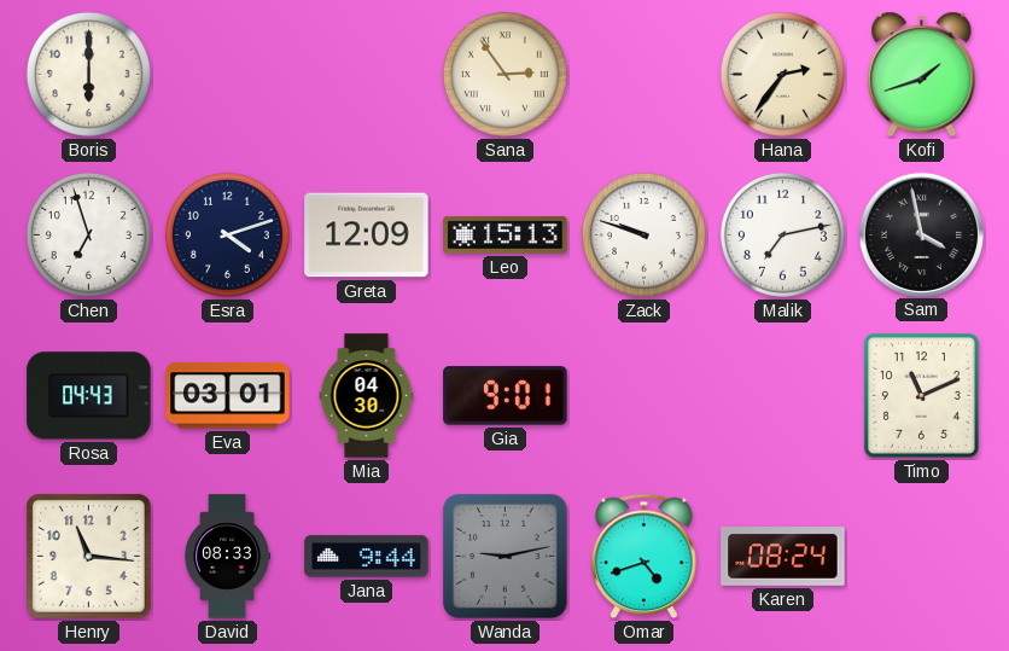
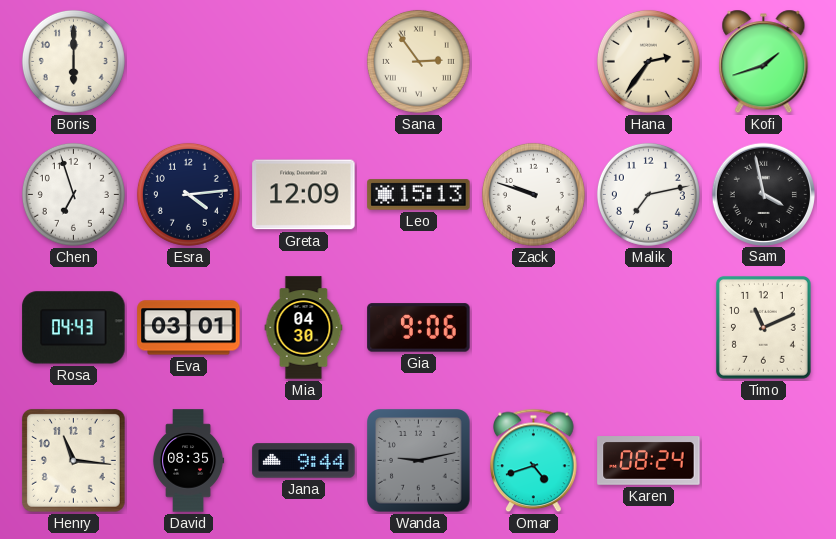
Esra: 4:12 -> 4:14
Gia: 9:01 -> 9:06
David: 08:33 -> 08:35
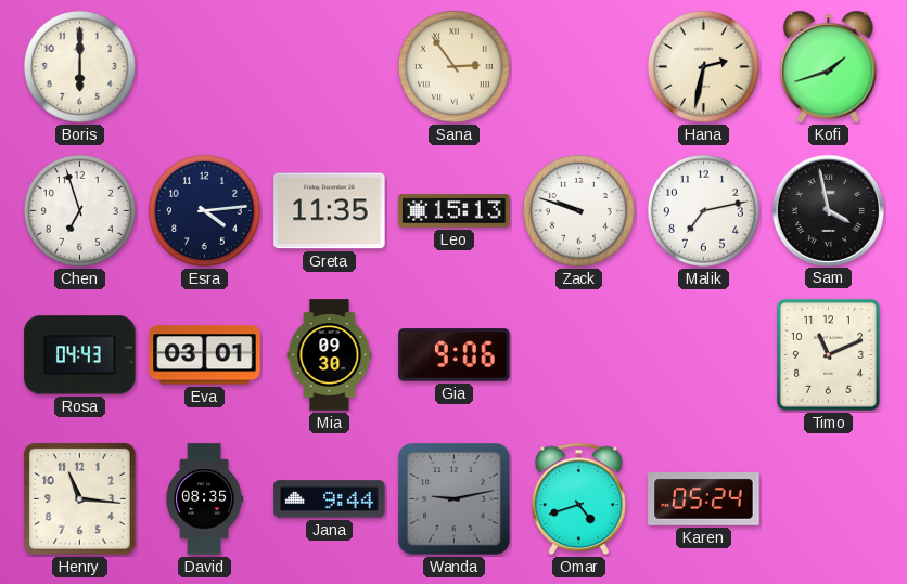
Hana: 2:36 -> 2:32
Greta: 12:09 -> 11:35
Mia: 04:30 -> 09:30
Karen: 08:24 -> 05:24
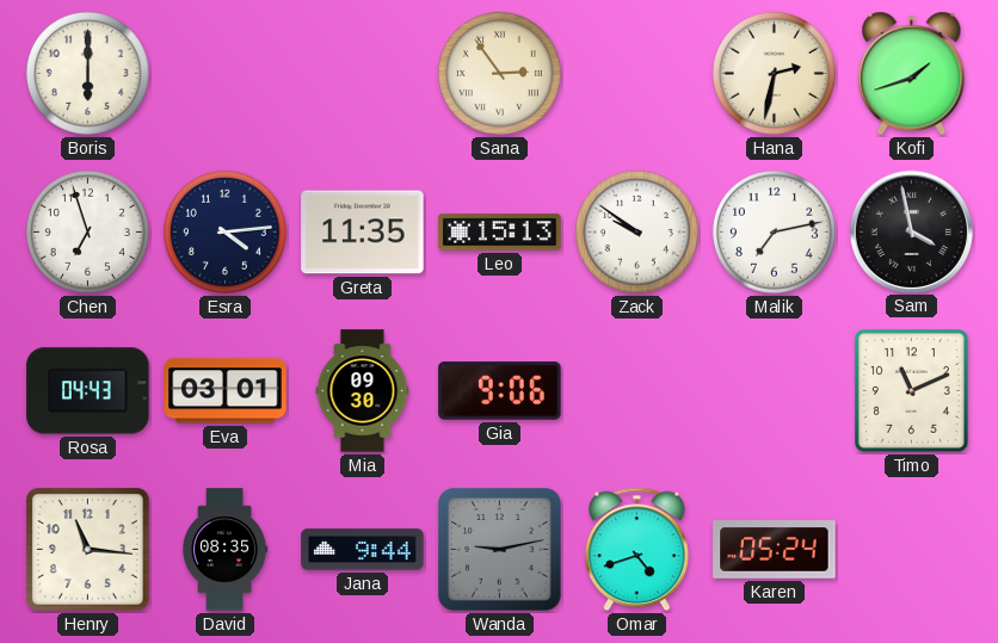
Zack: 9:48 -> 9:51
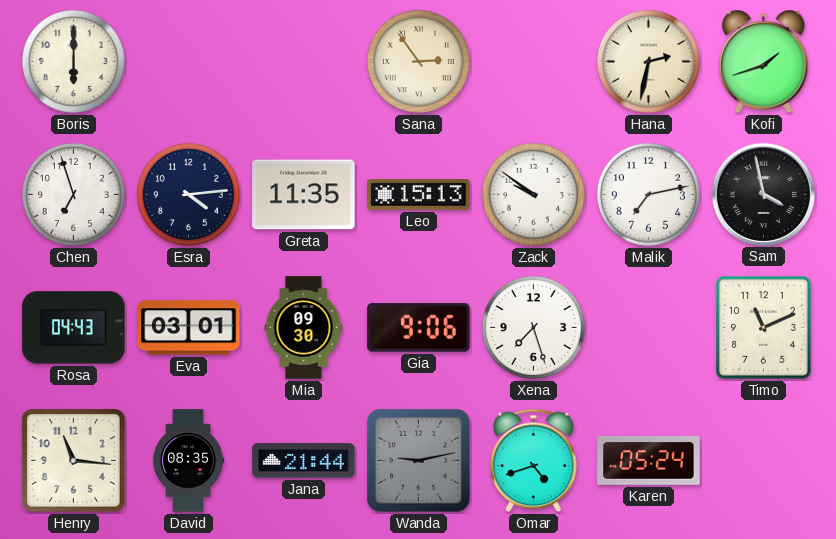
Xena: none -> 7:27
Jana: 9:44 -> 21:44
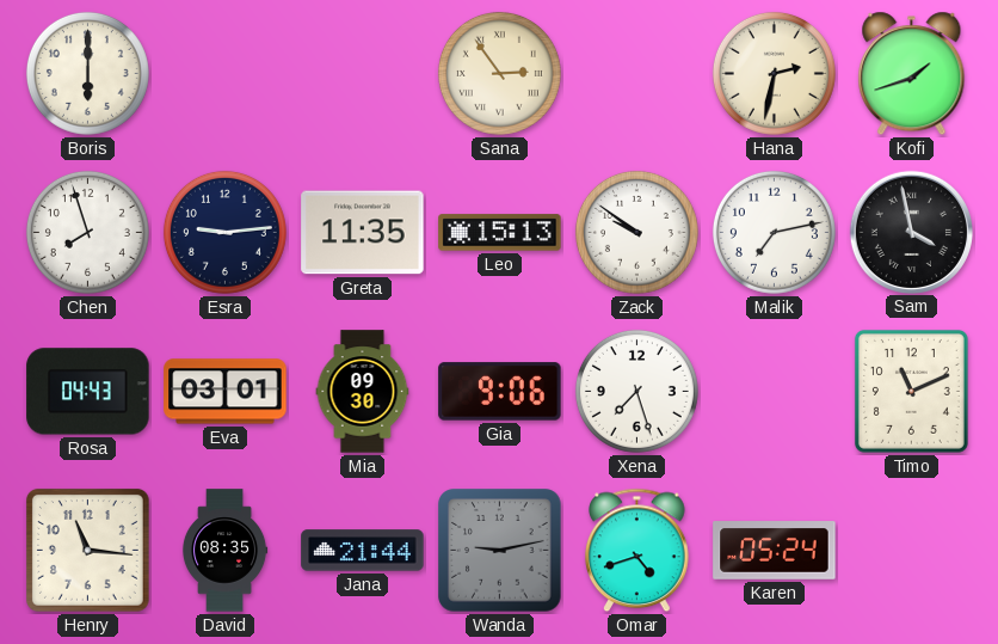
Chen: 6:57 -> 7:57
Esra: 4:14 -> 9:14
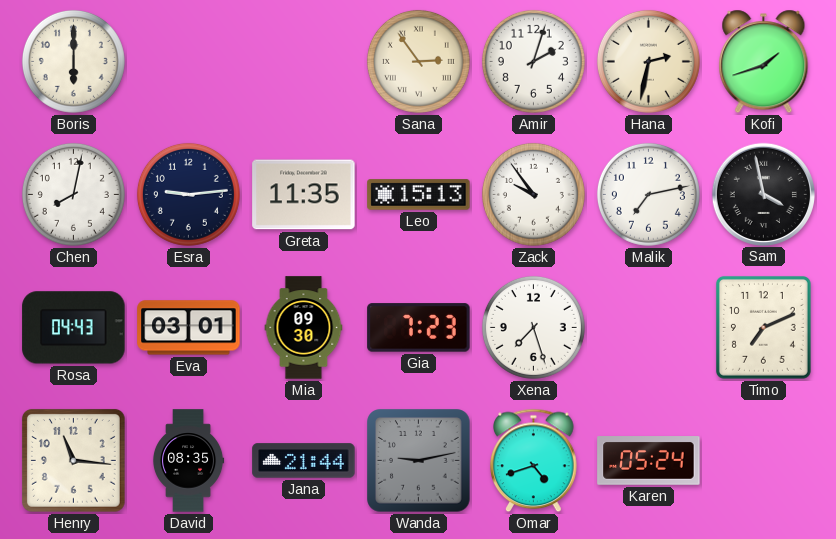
Amir: none -> 2:03
Chen: 7:57 -> 8:02
Zack: 9:51 -> 9:54
Gia: 9:06 -> 7:23
Timo: 11:11 -> 7:11
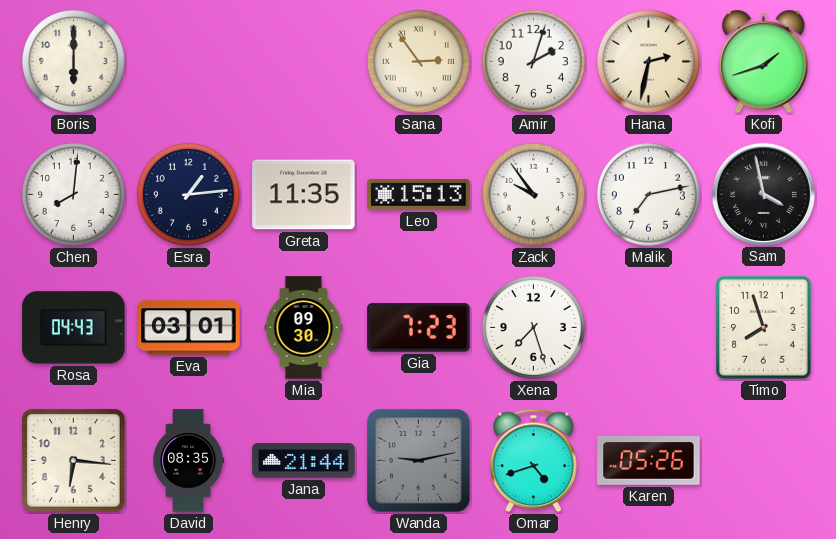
Chen: 8:02 -> 8:01
Esra: 9:14 -> 1:14
Timo: 7:11 -> 7:57
Henry: 11:16 -> 6:16
Karen: 05:24 -> 05:26
